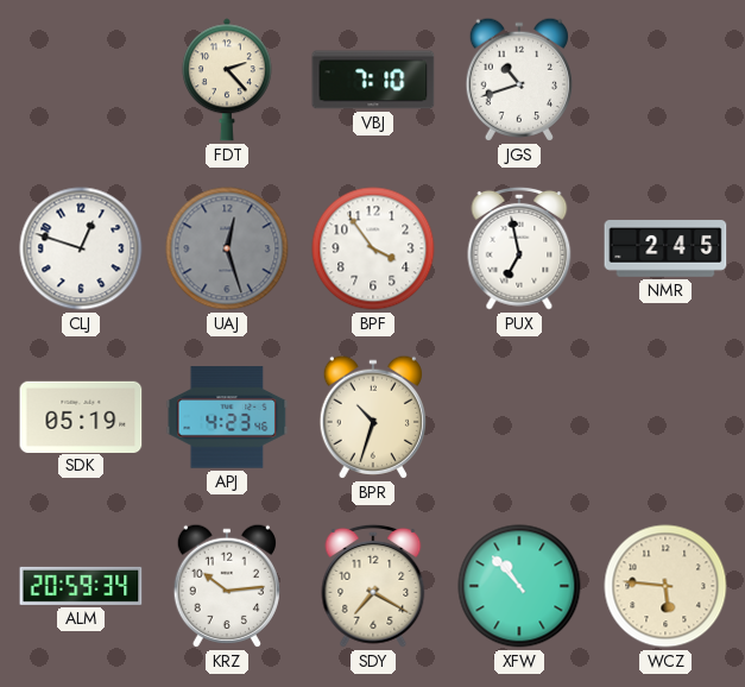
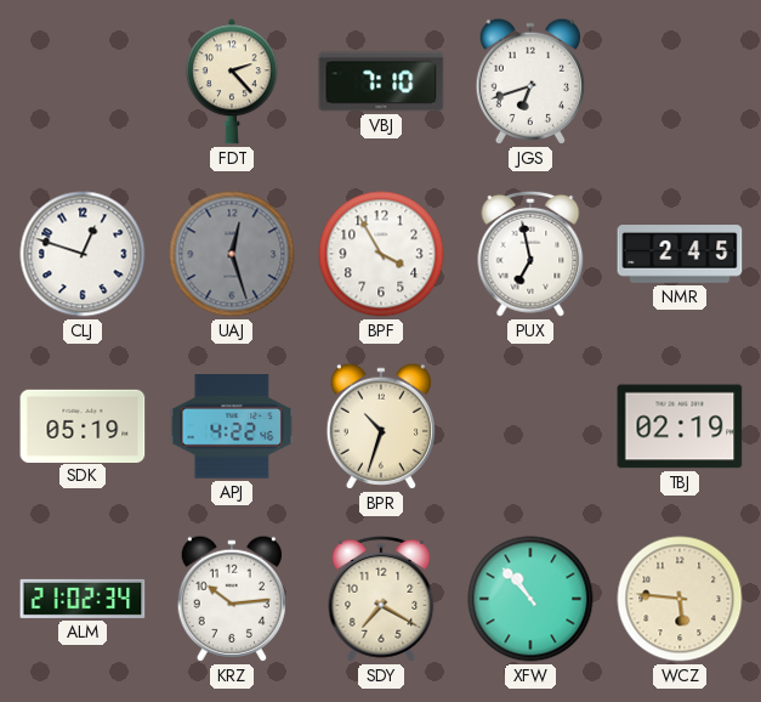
JGS: 10:42 -> 6:42
BPF: 3:54 -> 3:55
APJ: 4:23 -> 4:22
TBJ: none -> 02:19
ALM: 20:59 -> 21:02
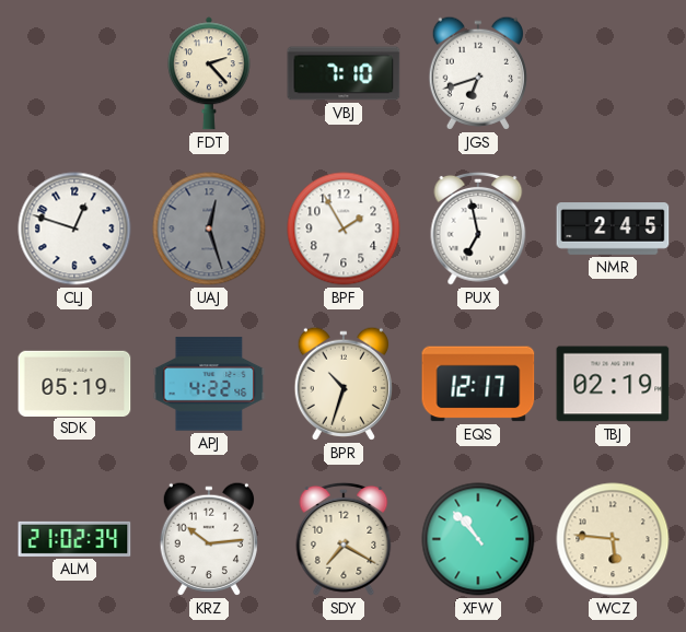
BPF: 3:55 -> 1:55
EQS: none -> 12:17
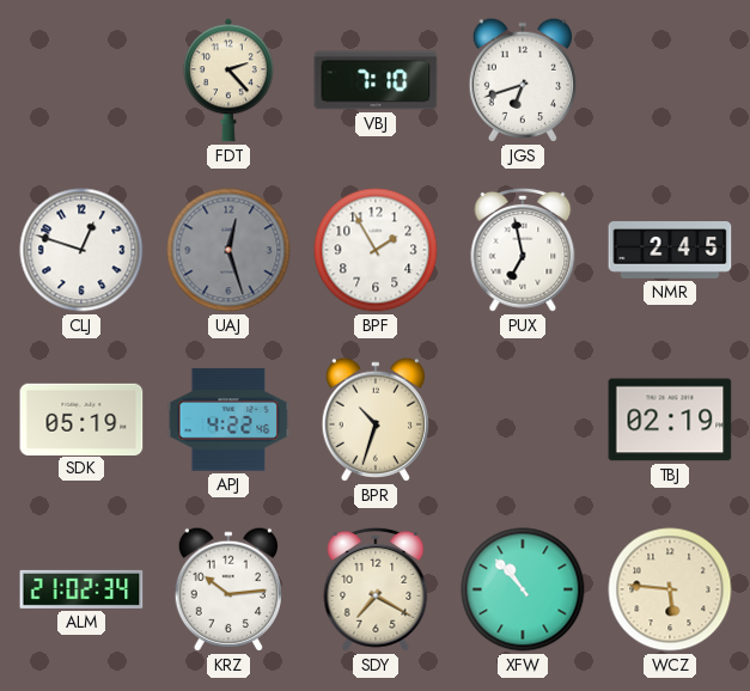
EQS: 12:17 -> none
